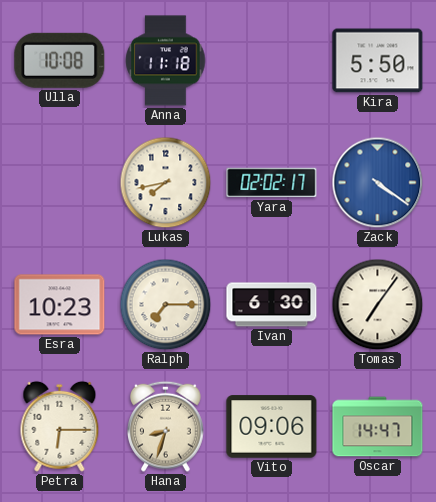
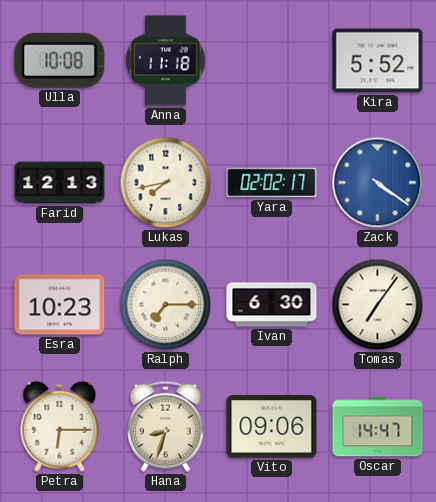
Kira: 5:50 -> 5:52
Farid: none -> 12:13
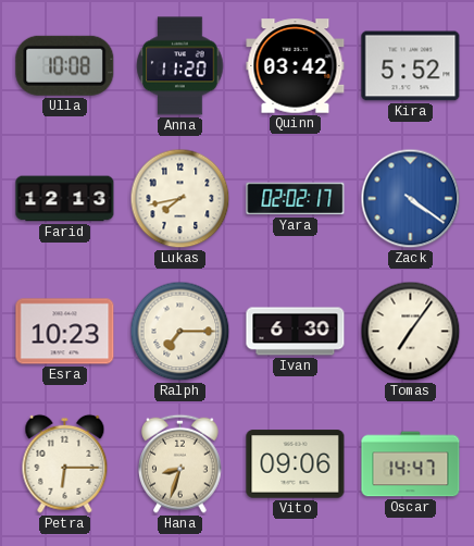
Anna: 11:18 -> 11:20
Quinn: none -> 03:42
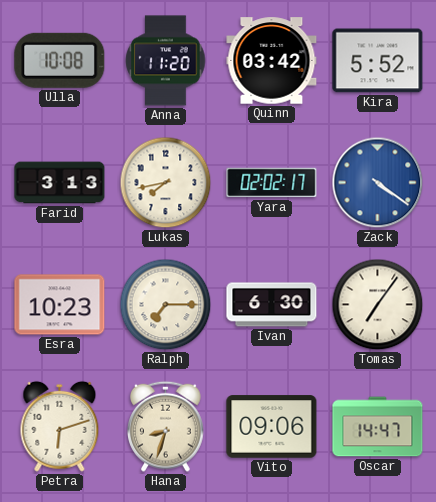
Farid: 12:13 -> 3:13
Petra: 6:15 -> 6:12
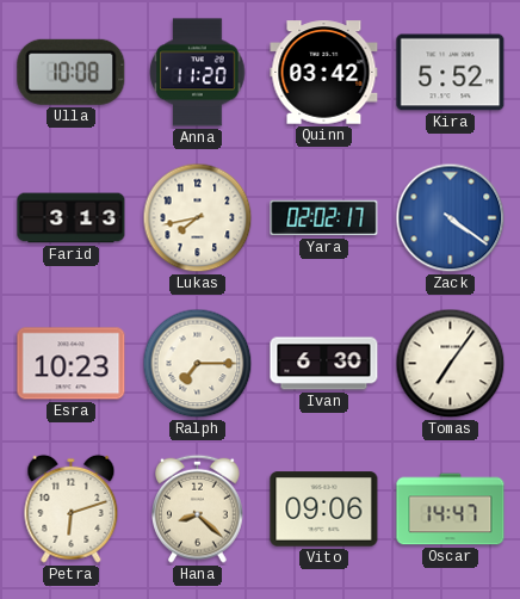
Hana: 8:33 -> 8:22
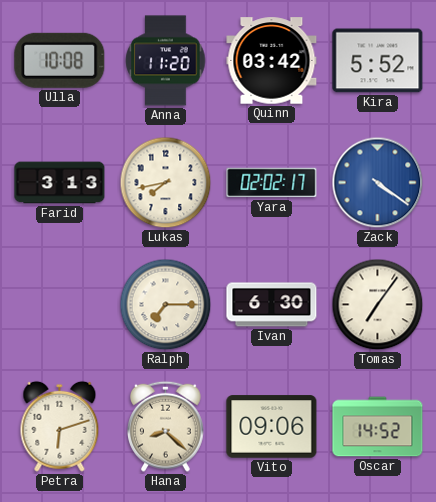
Esra: 10:23 -> none
Oscar: 14:47 -> 14:52
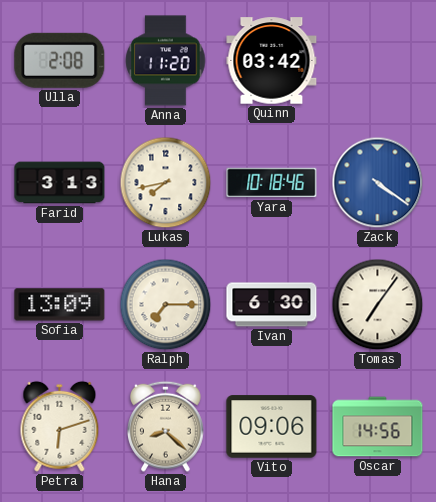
Ulla: 10:08 -> 2:08
Kira: 5:52 -> none
Yara: 02:02 -> 10:18
Sofia: none -> 13:09
Oscar: 14:52 -> 14:56
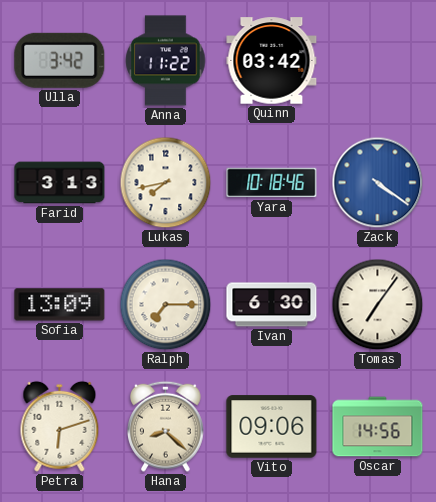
Ulla: 2:08 -> 3:42
Anna: 11:20 -> 11:22
